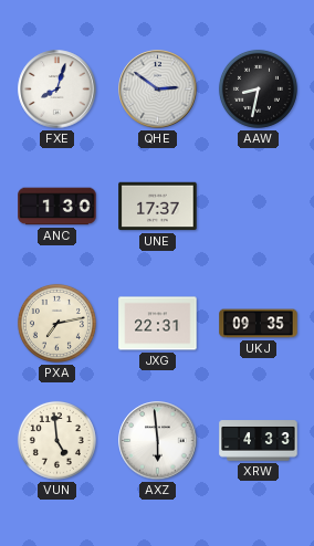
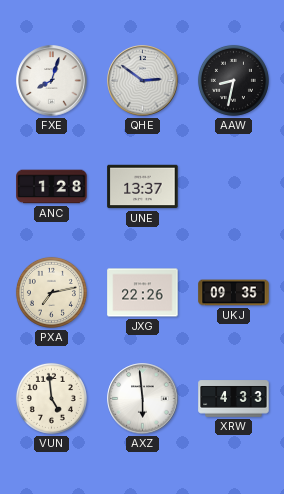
ANC: 1:30 -> 1:28
UNE: 17:37 -> 13:37
JXG: 22:31 -> 22:26
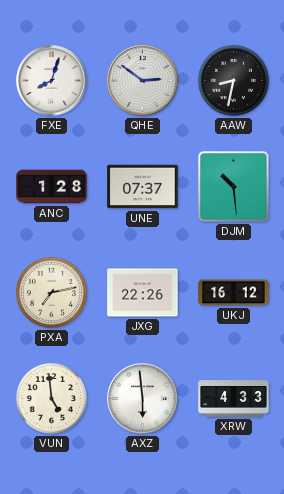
UNE: 13:37 -> 07:37
DJM: none -> 10:29
UKJ: 09:35 -> 16:12
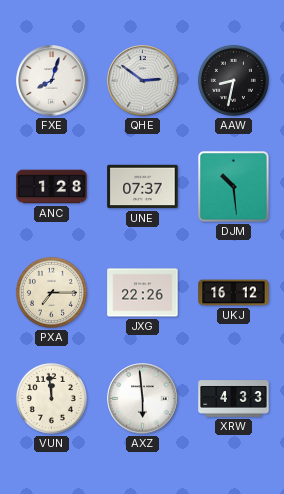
PXA: 7:13 -> 7:15
VUN: 4:59 -> 11:59
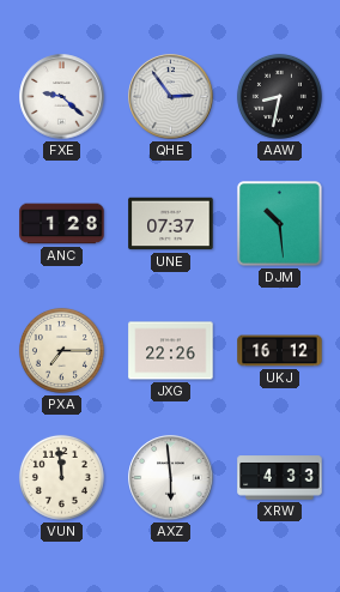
FXE: 8:03 -> 9:22
QHE: 2:51 -> 2:54
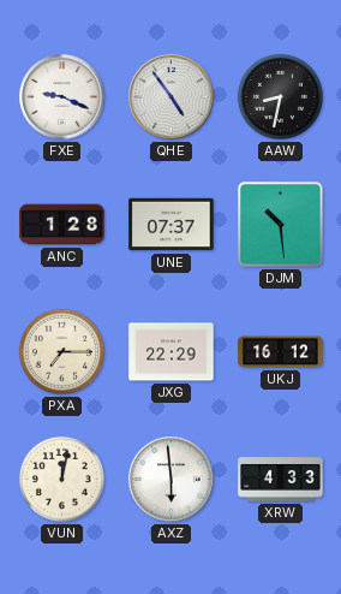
FXE: 9:22 -> 9:19
QHE: 2:54 -> 4:54
JXG: 22:26 -> 22:29
VUN: 11:59 -> 12:02
